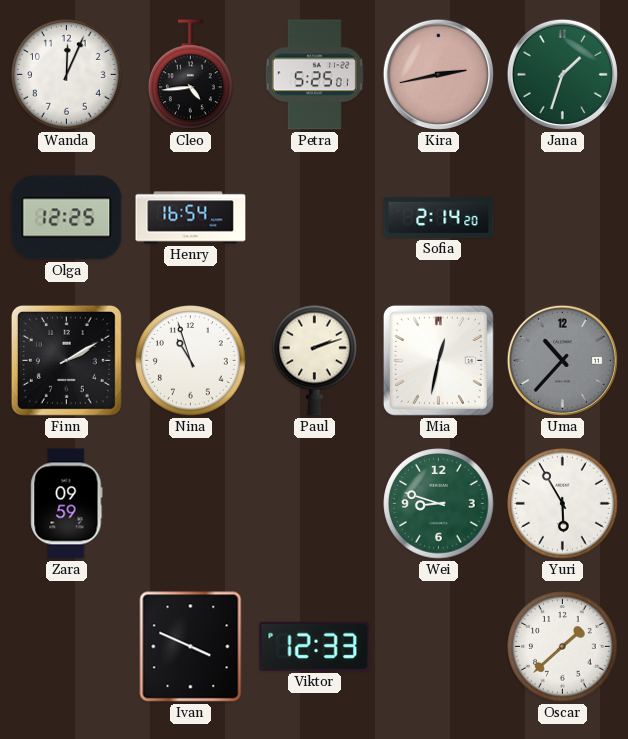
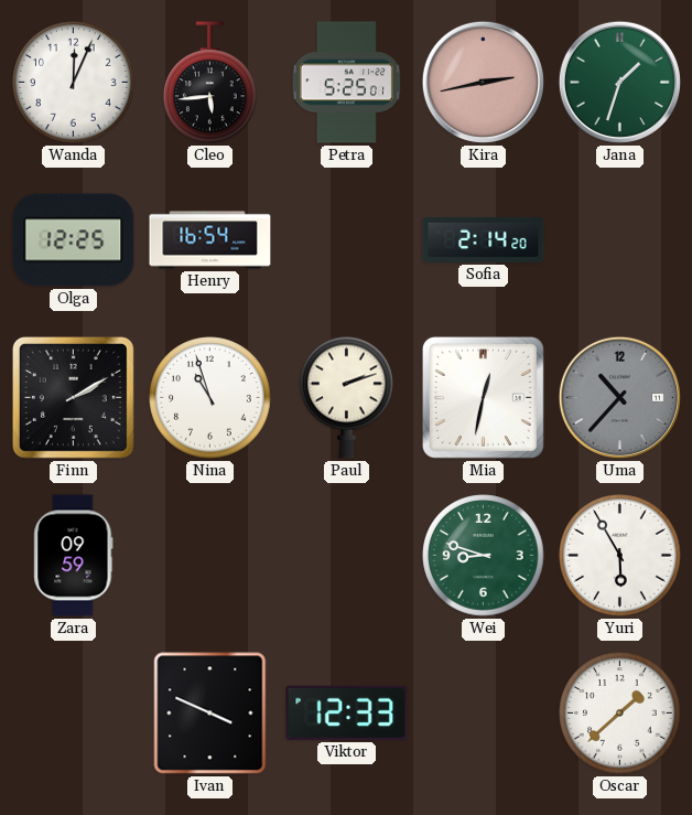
Cleo: 4:44 -> 5:44
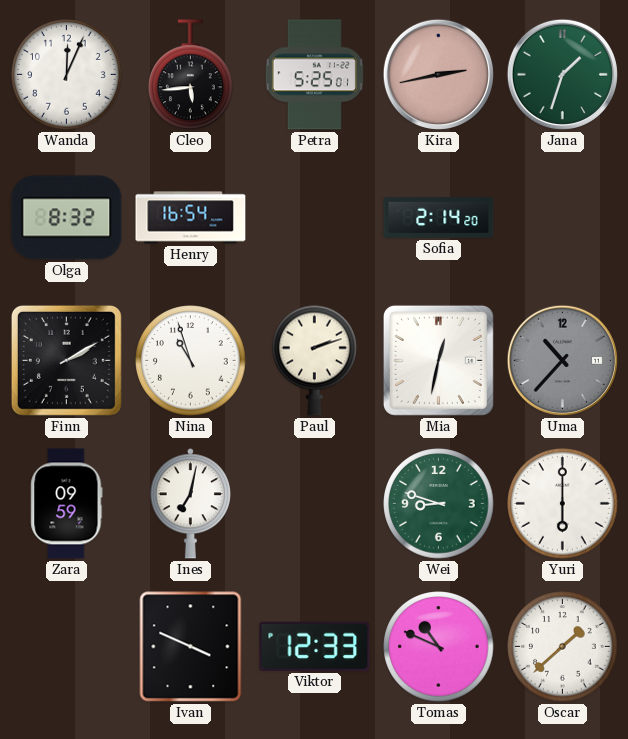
Olga: 12:25 -> 8:32
Ines: none -> 7:02
Yuri: 5:55 -> 6:00
Tomas: none -> 10:49
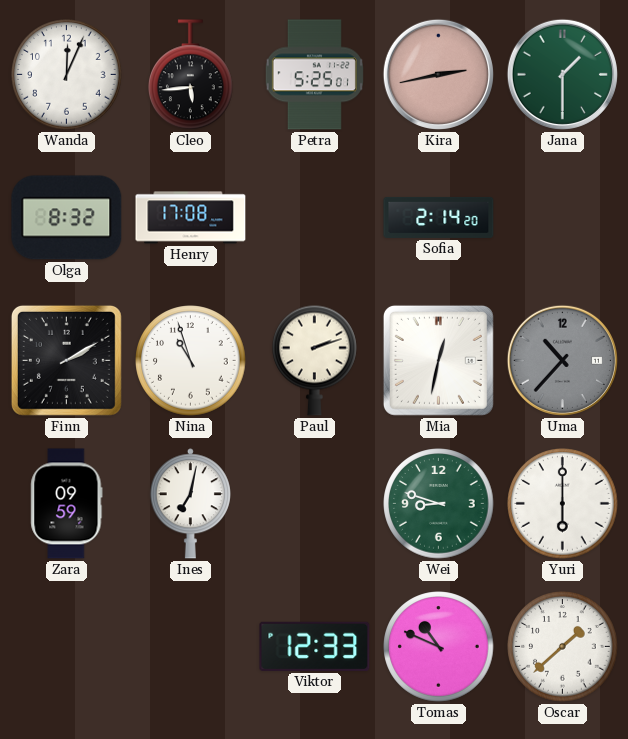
Jana: 1:33 -> 1:30
Henry: 16:54 -> 17:08
Ivan: 3:49 -> none
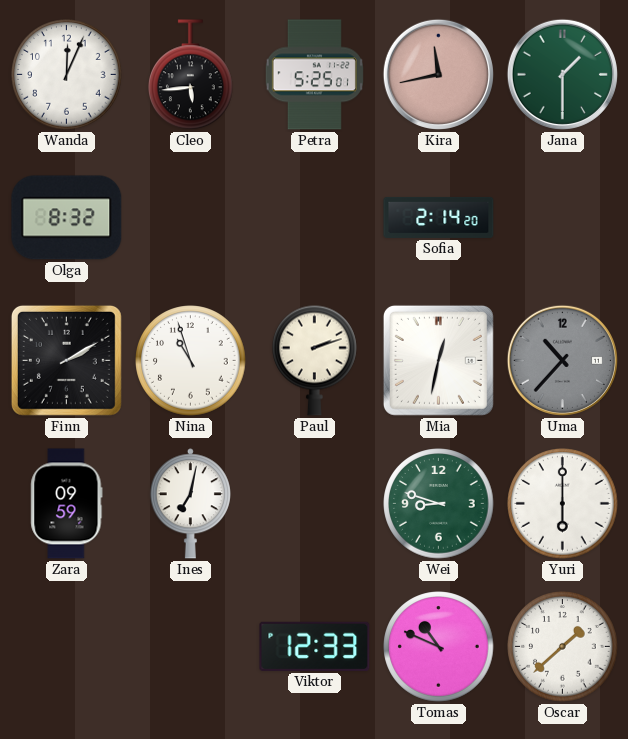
Kira: 2:43 -> 11:43
Henry: 17:08 -> none
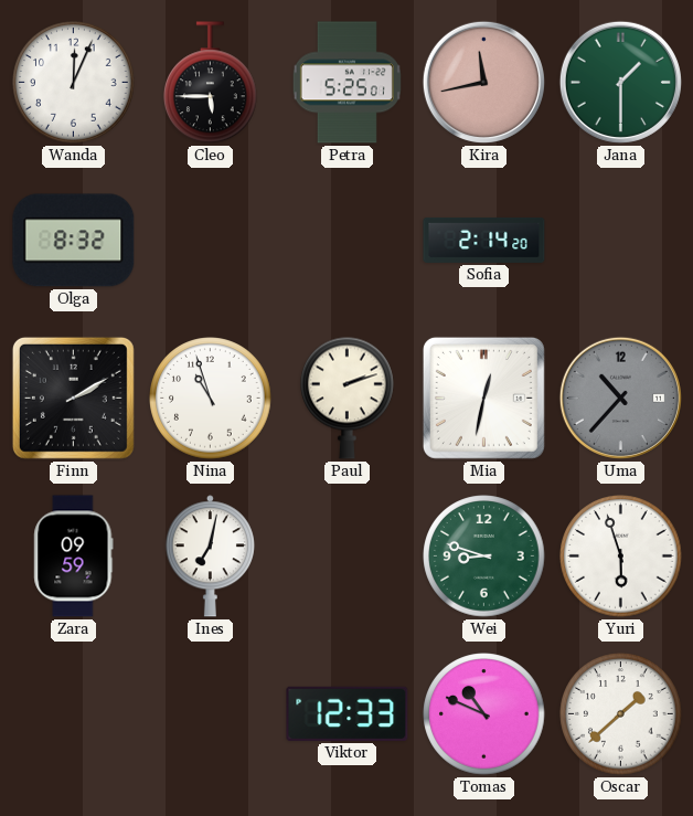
Cleo: 5:44 -> 5:45
Yuri: 6:00 -> 5:57
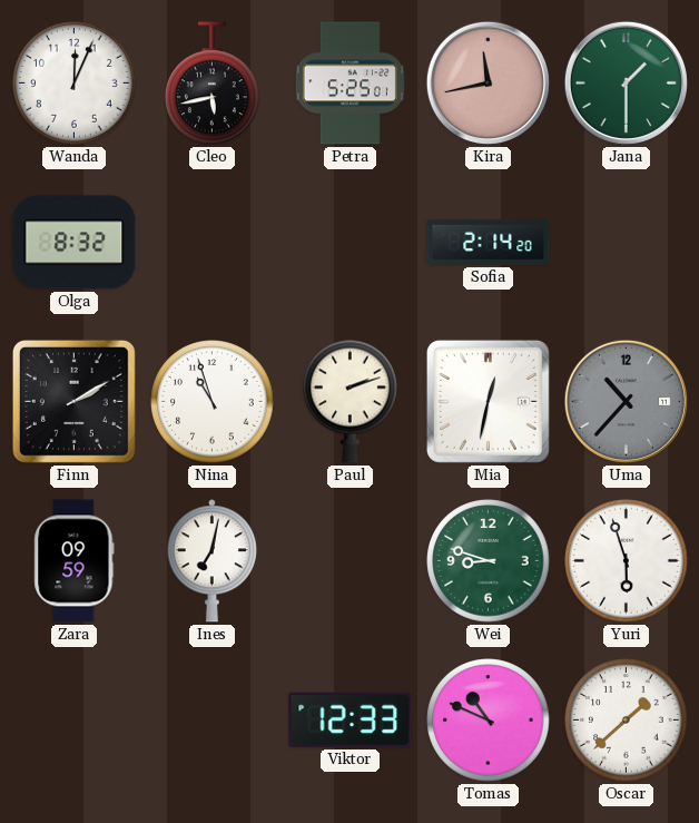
Cleo: 5:45 -> 5:43
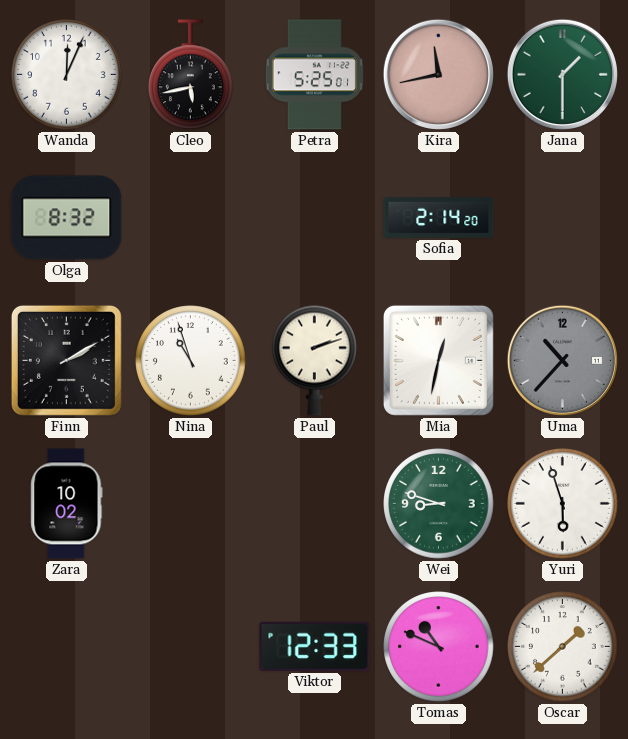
Zara: 09:59 -> 10:02
Ines: 7:02 -> none
